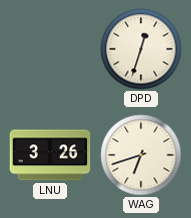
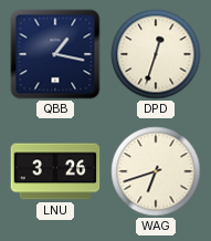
QBB: none -> 1:17
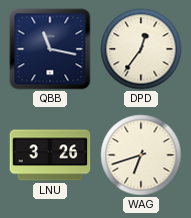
QBB: 1:17 -> 11:17
DPD: 12:33 -> 12:36
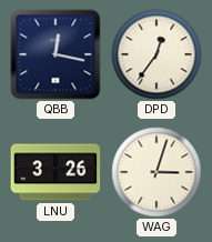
QBB: 11:17 -> 12:17
WAG: 6:42 -> 3:03
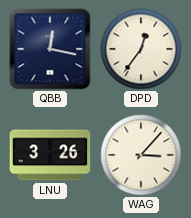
WAG: 3:03 -> 3:07
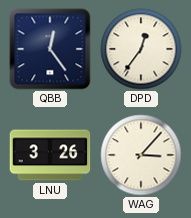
QBB: 12:17 -> 12:24
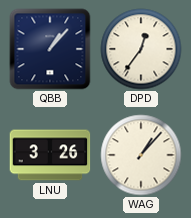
QBB: 12:24 -> 1:07
WAG: 3:07 -> 1:07
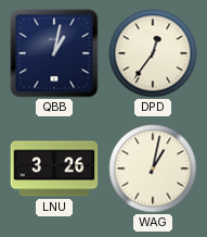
QBB: 1:07 -> 1:02
WAG: 1:07 -> 1:02
